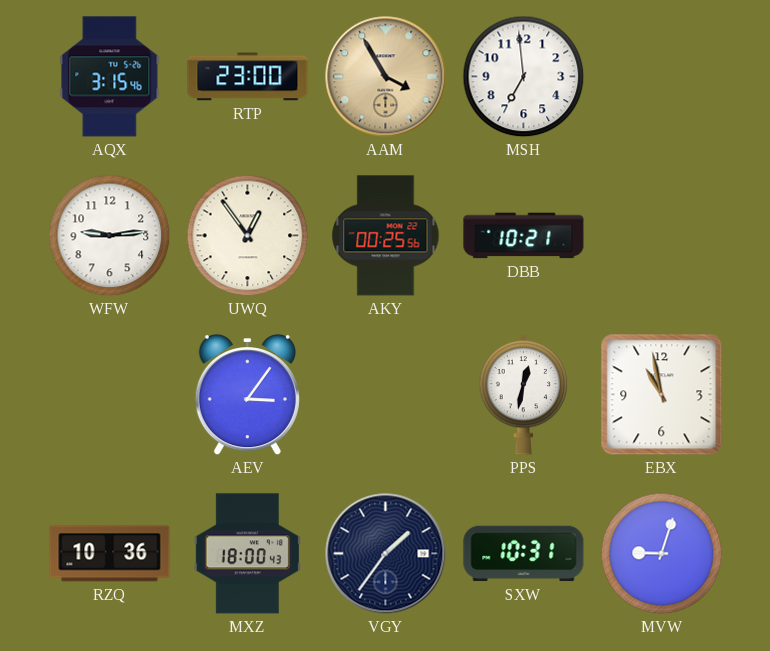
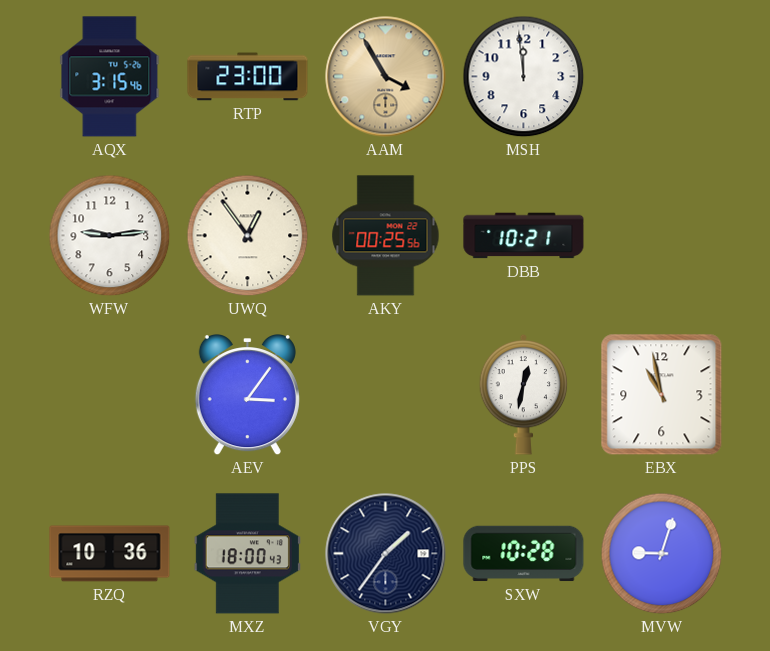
MSH: 6:59 -> 11:59
SXW: 10:31 -> 10:28
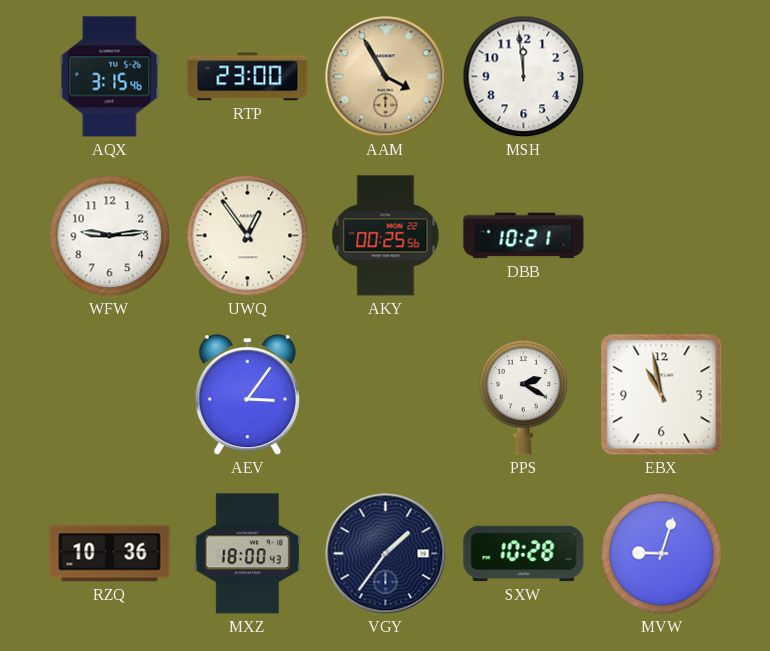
PPS: 12:32 -> 2:20
